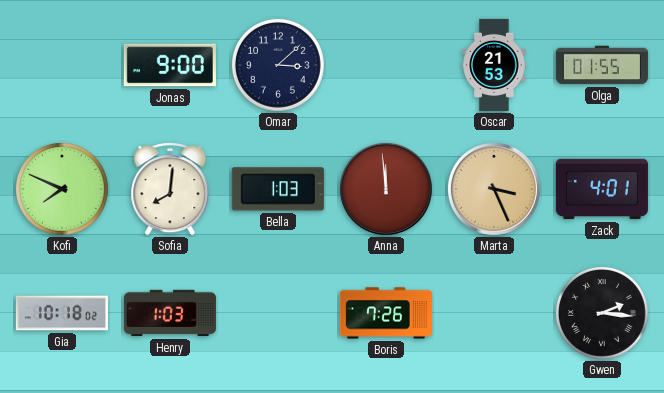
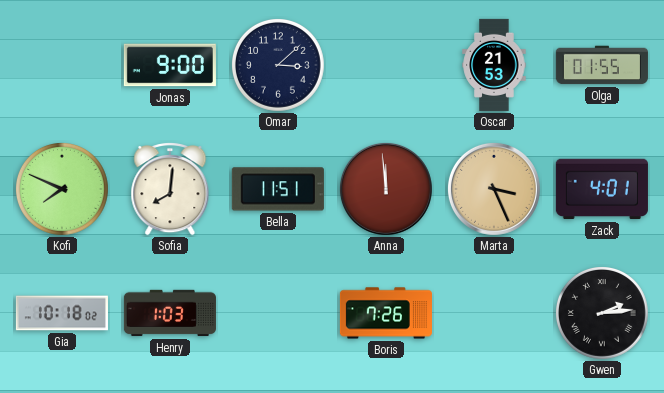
Bella: 1:03 -> 11:51
Gwen: 2:16 -> 2:14
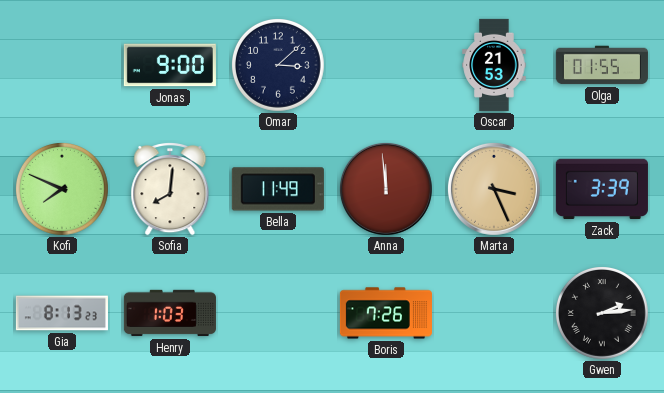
Bella: 11:51 -> 11:49
Zack: 4:01 -> 3:39
Gia: 10:18 -> 8:13
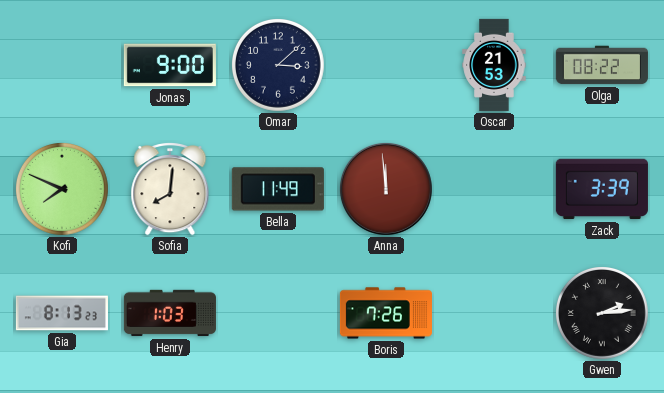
Olga: 01:55 -> 08:22
Marta: 3:26 -> none
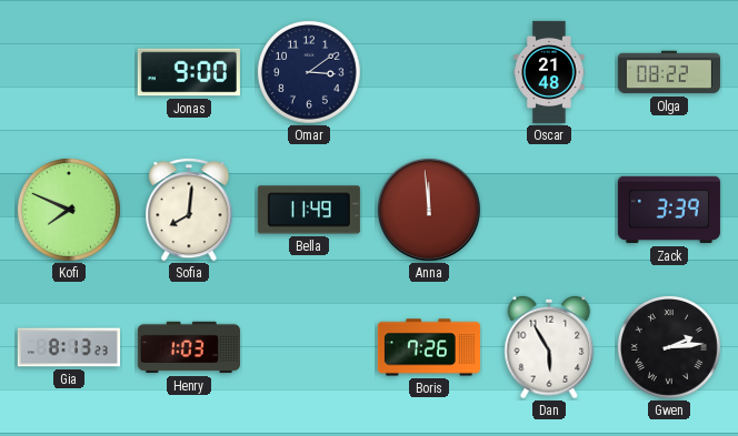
Omar: 3:08 -> 3:09
Oscar: 21:53 -> 21:48
Dan: none -> 5:55
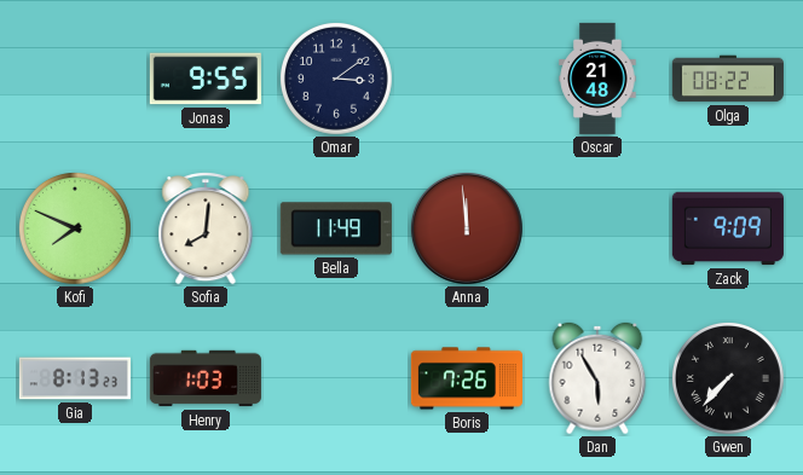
Jonas: 9:00 -> 9:55
Zack: 3:39 -> 9:09
Gwen: 2:14 -> 7:37
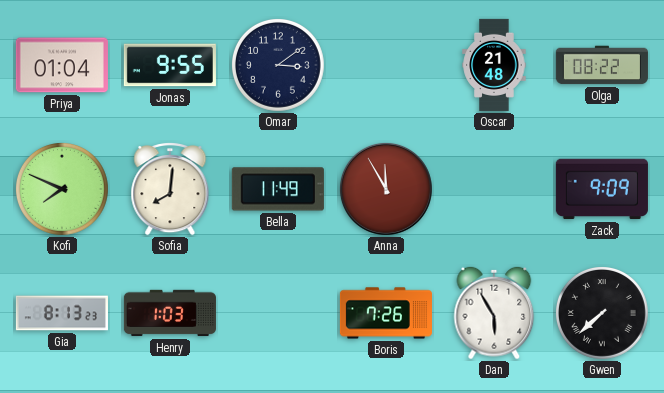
Priya: none -> 01:04
Anna: 11:59 -> 11:55
Gwen: 7:37 -> 7:38
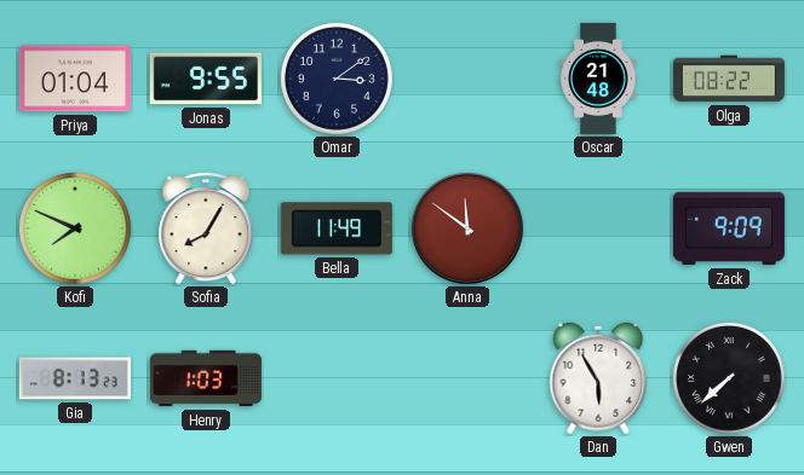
Sofia: 8:01 -> 8:05
Anna: 11:55 -> 11:51
Boris: 7:26 -> none
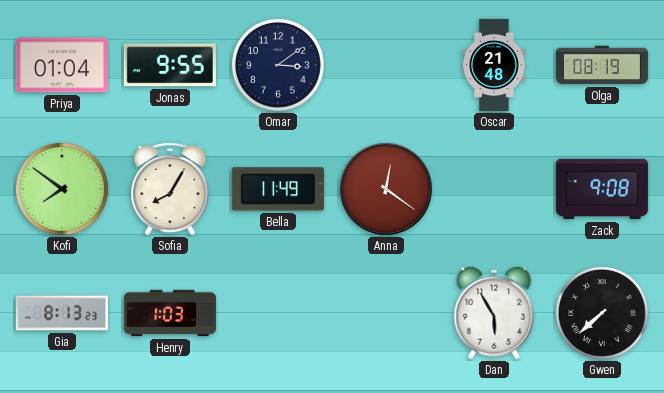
Olga: 08:22 -> 08:19
Kofi: 7:49 -> 7:51
Anna: 11:51 -> 12:21
Zack: 9:09 -> 9:08
